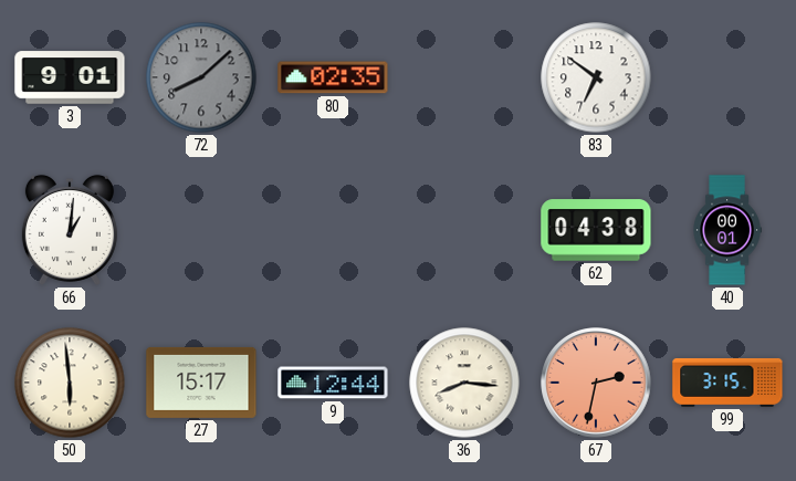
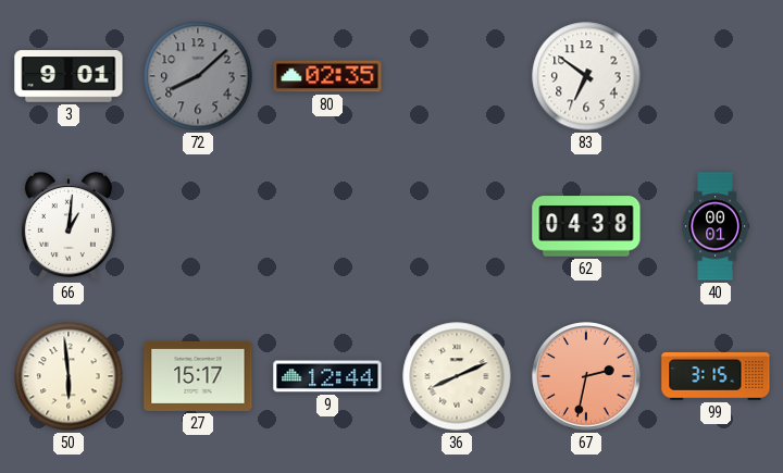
36: 8:16 -> 8:11
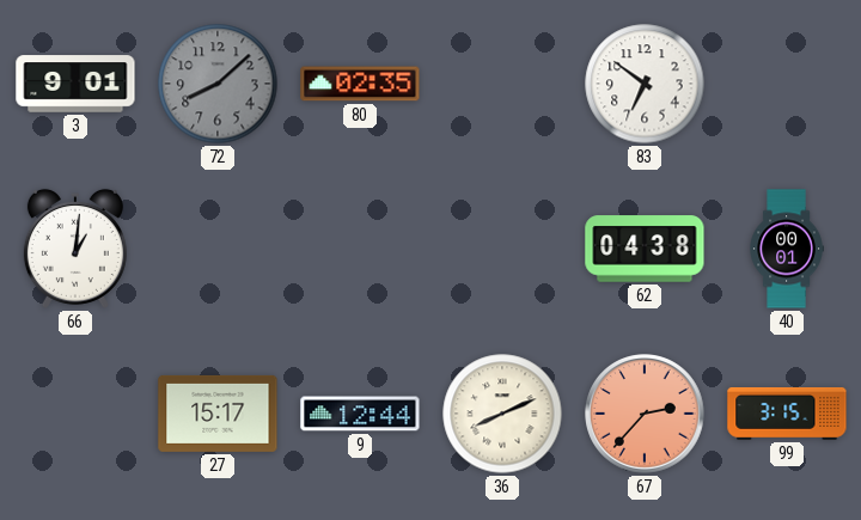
50: 5:59 -> none
67: 2:32 -> 2:37
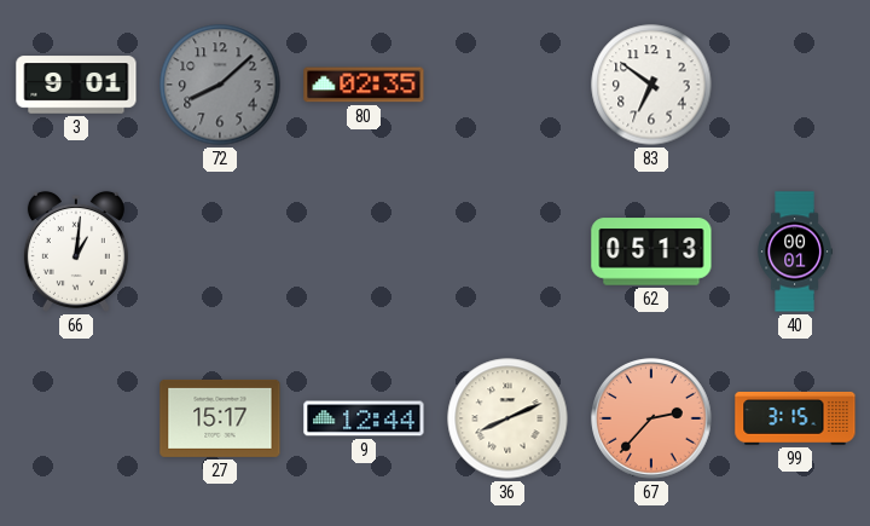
62: 04:38 -> 05:13
